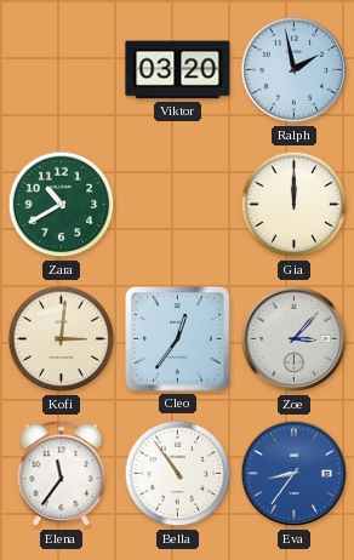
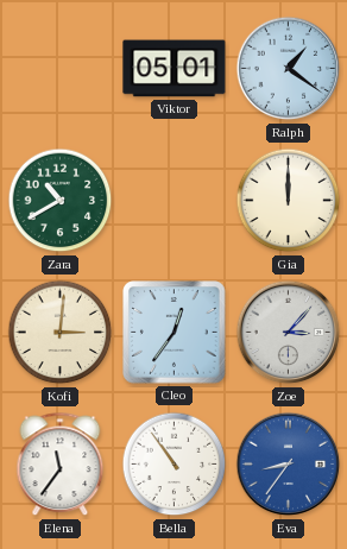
Viktor: 03:20 -> 05:01
Ralph: 1:58 -> 1:21
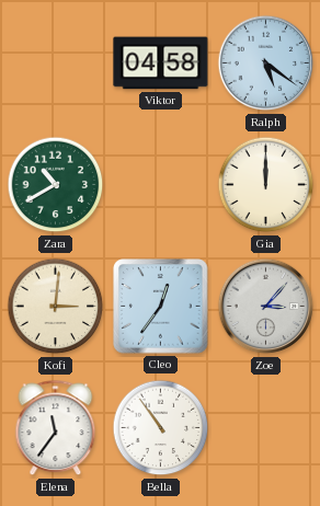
Viktor: 05:01 -> 04:58
Ralph: 1:21 -> 5:21
Eva: 8:36 -> none
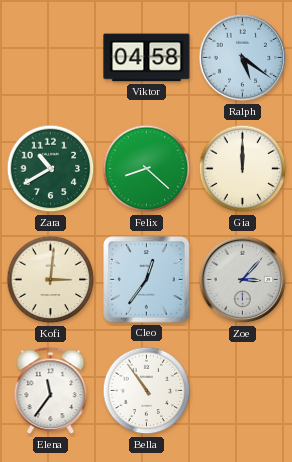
Felix: none -> 8:22
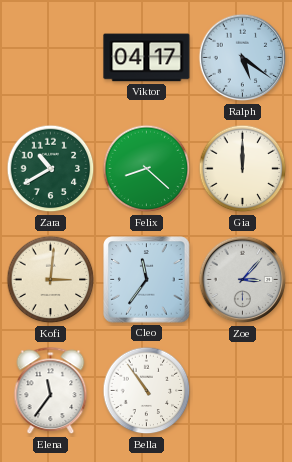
Viktor: 04:58 -> 04:17
Cleo: 12:36 -> 11:36
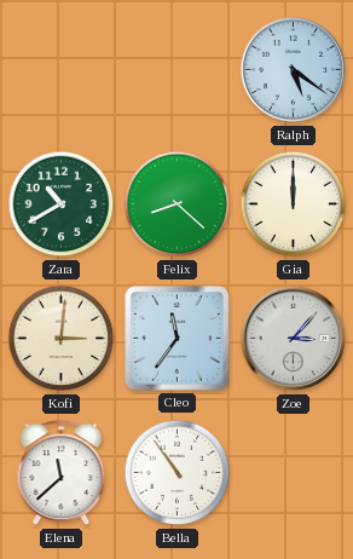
Viktor: 04:17 -> none
Elena: 11:36 -> 11:38
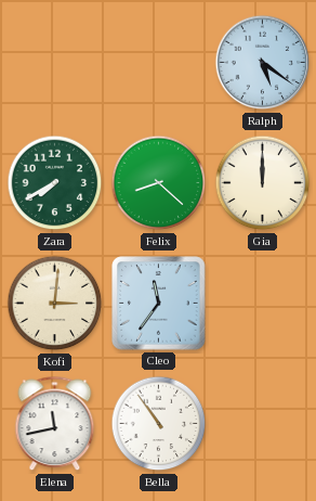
Zara: 10:40 -> 7:40
Zoe: 3:07 -> none
Elena: 11:38 -> 11:43
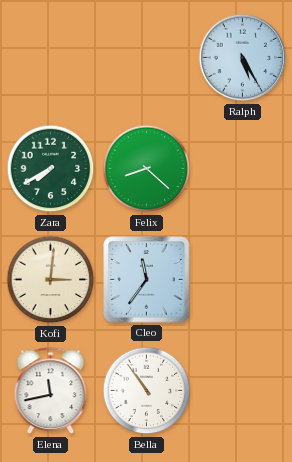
Ralph: 5:21 -> 5:25
Gia: 12:00 -> none
